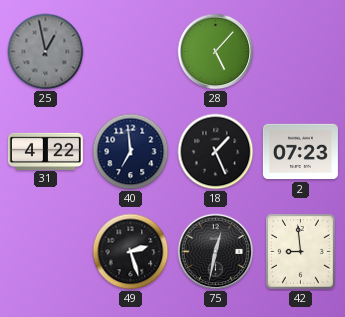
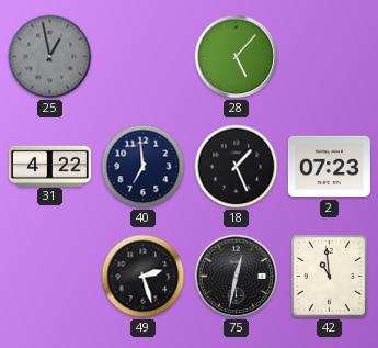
42: 8:59 -> 10:59
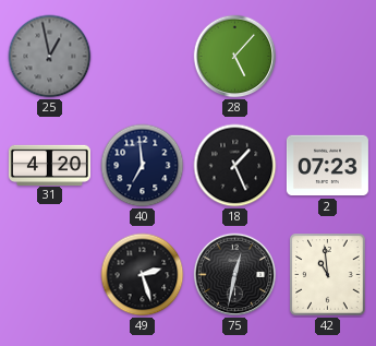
31: 4:22 -> 4:20
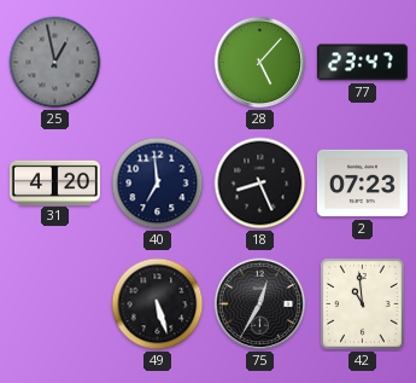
77: none -> 23:47
18: 1:26 -> 8:26
49: 2:27 -> 5:27
75: 12:32 -> 12:35
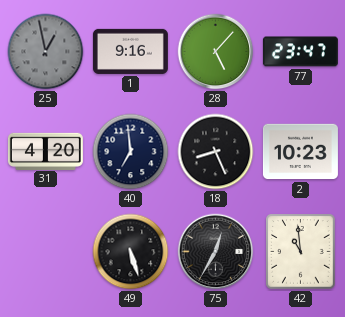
1: none -> 9:16
2: 07:23 -> 10:23
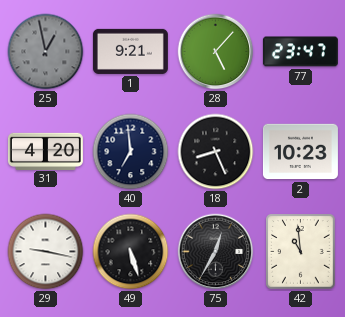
1: 9:16 -> 9:21
29: none -> 9:17
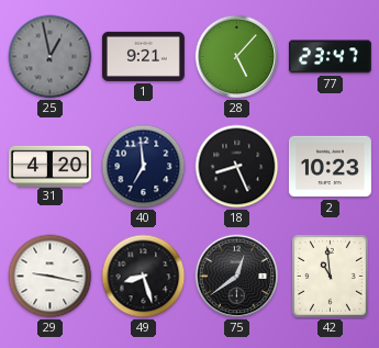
49: 5:27 -> 8:27
75: 12:35 -> 12:39
